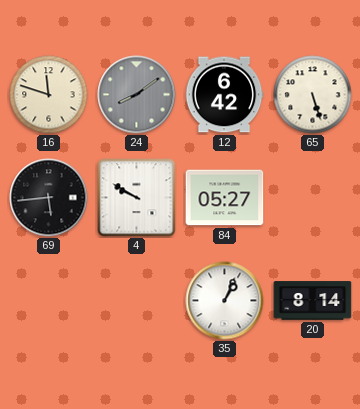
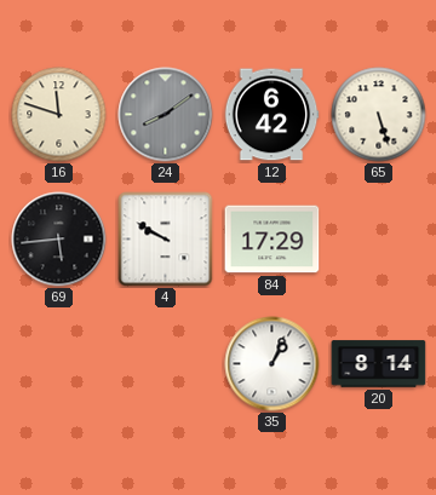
84: 05:27 -> 17:29
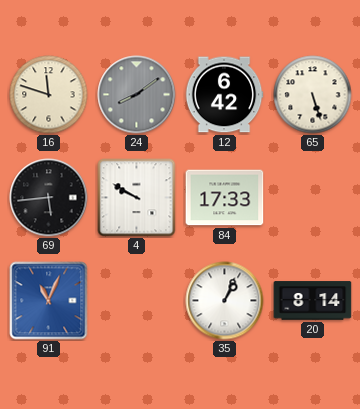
84: 17:29 -> 17:33
91: none -> 11:04
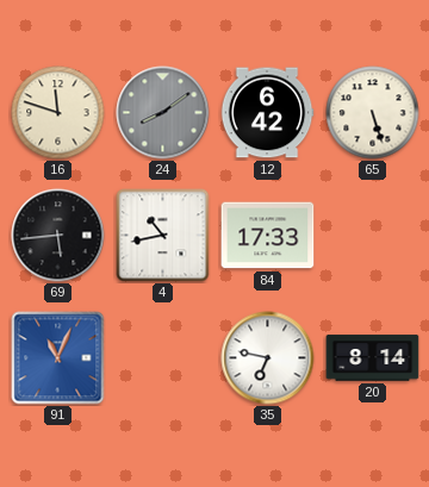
4: 9:50 -> 10:43
35: 1:04 -> 6:47
